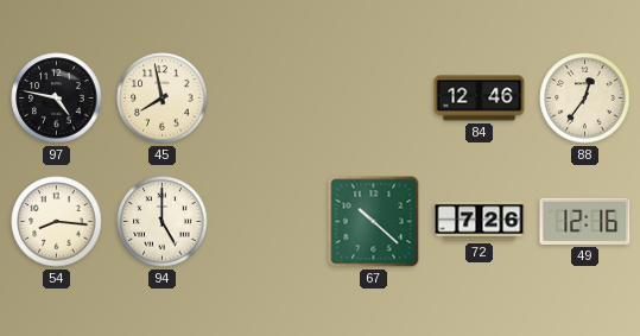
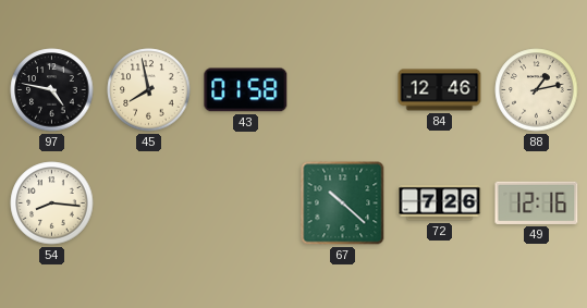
43: none -> 01:58
88: 12:36 -> 1:13
94: 5:00 -> none
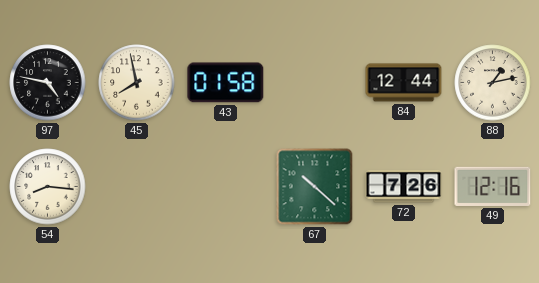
84: 12:46 -> 12:44
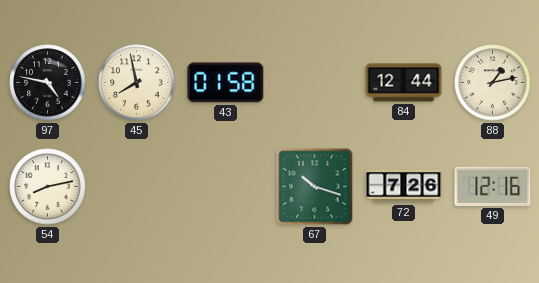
54: 8:16 -> 8:13
67: 10:22 -> 10:18
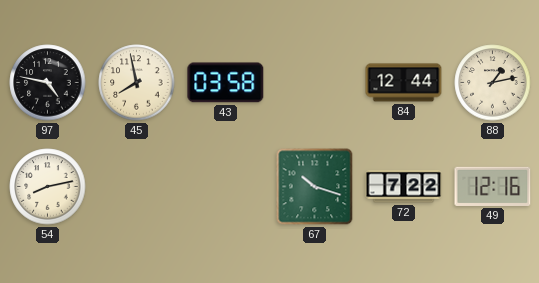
43: 01:58 -> 03:58
72: 7:26 -> 7:22
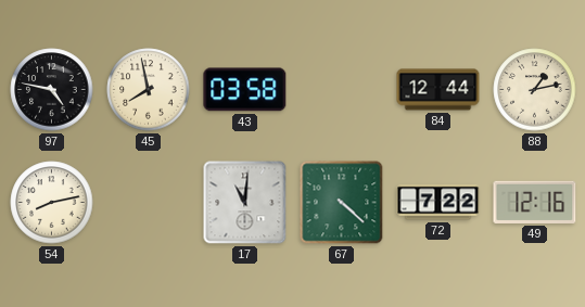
17: none -> 11:01
67: 10:18 -> 4:22
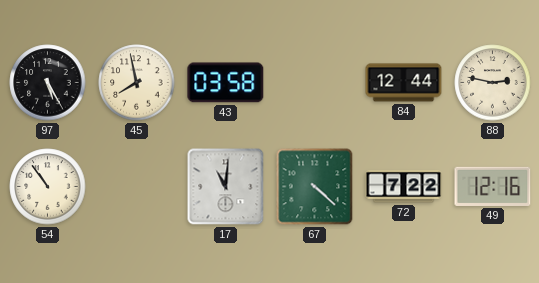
97: 4:47 -> 5:25
88: 1:13 -> 2:47
54: 8:13 -> 10:54
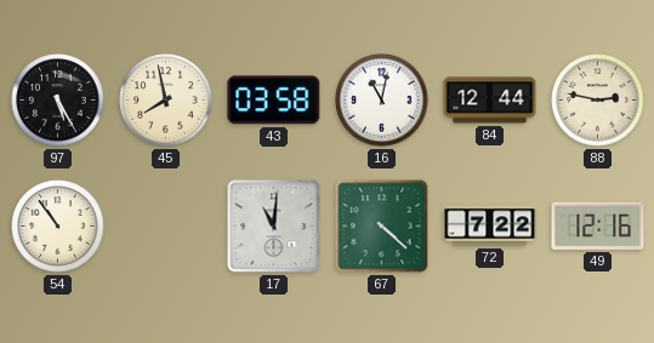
16: none -> 11:02
